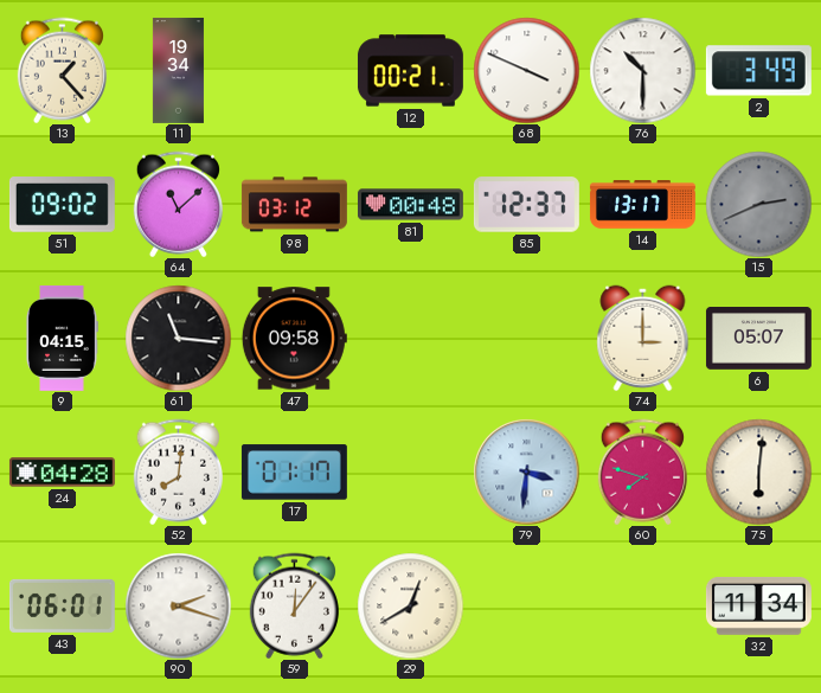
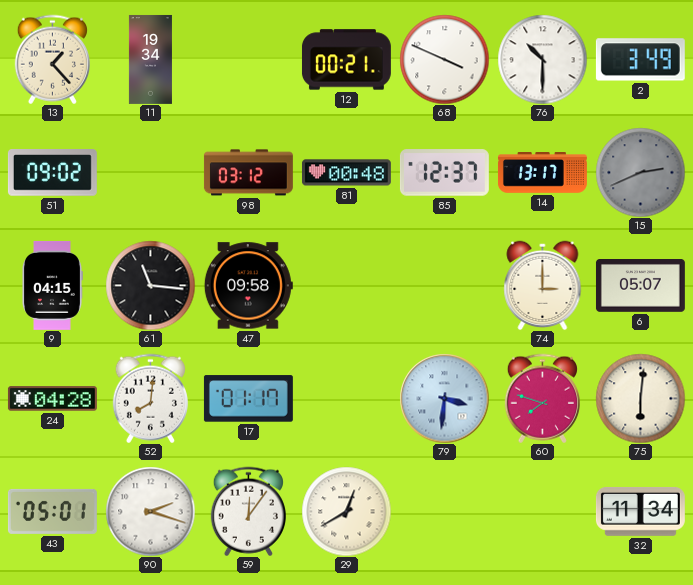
64: 11:08 -> none
43: 06:01 -> 05:01
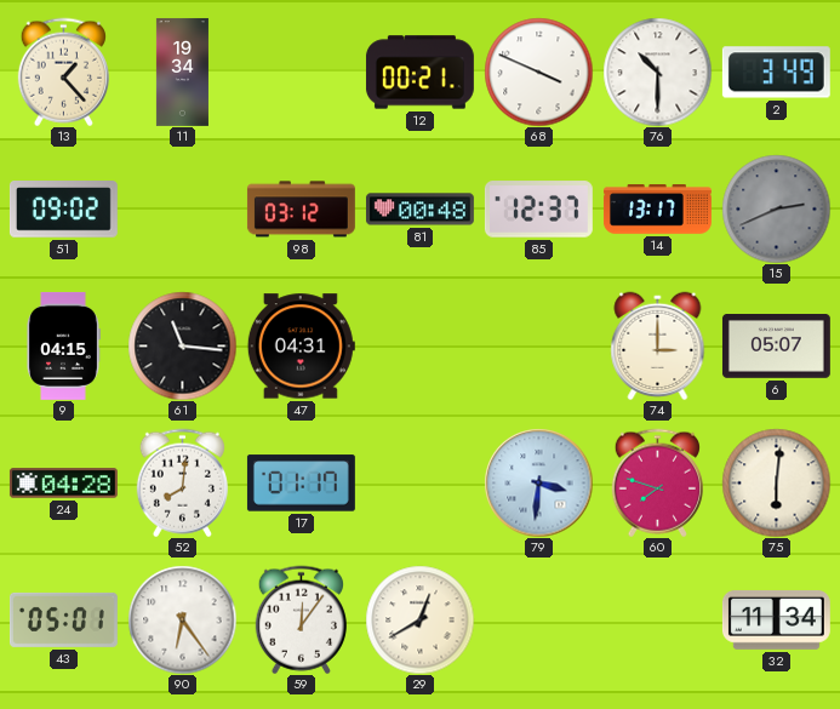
47: 09:58 -> 04:31
90: 2:18 -> 6:24
